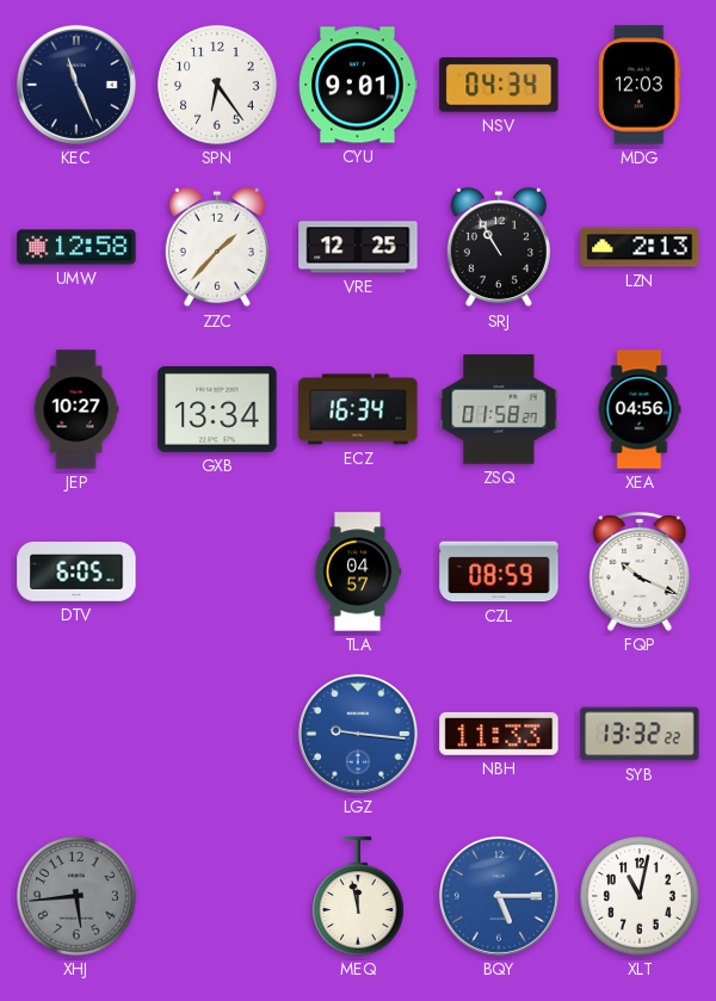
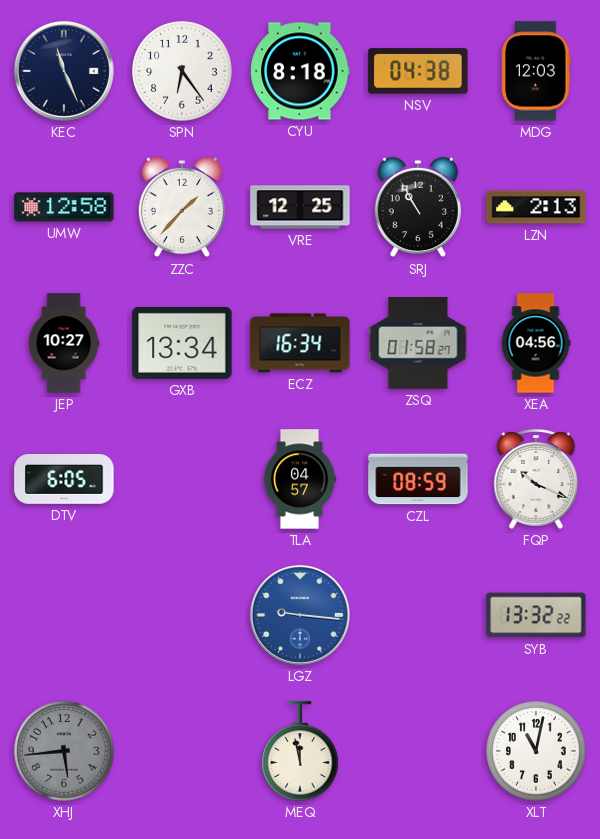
CYU: 9:01 -> 8:18
NSV: 04:34 -> 04:38
NBH: 11:33 -> none
BQY: 5:15 -> none
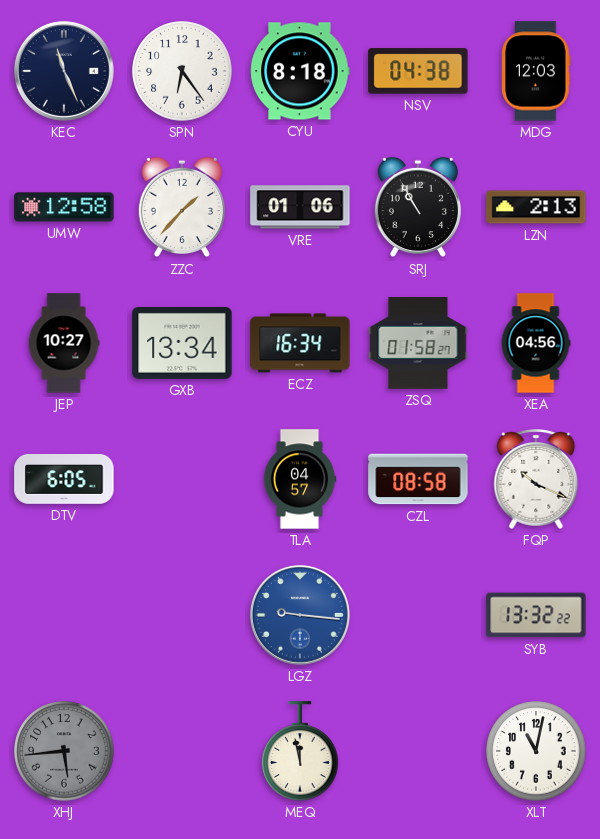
VRE: 12:25 -> 01:06
CZL: 08:59 -> 08:58
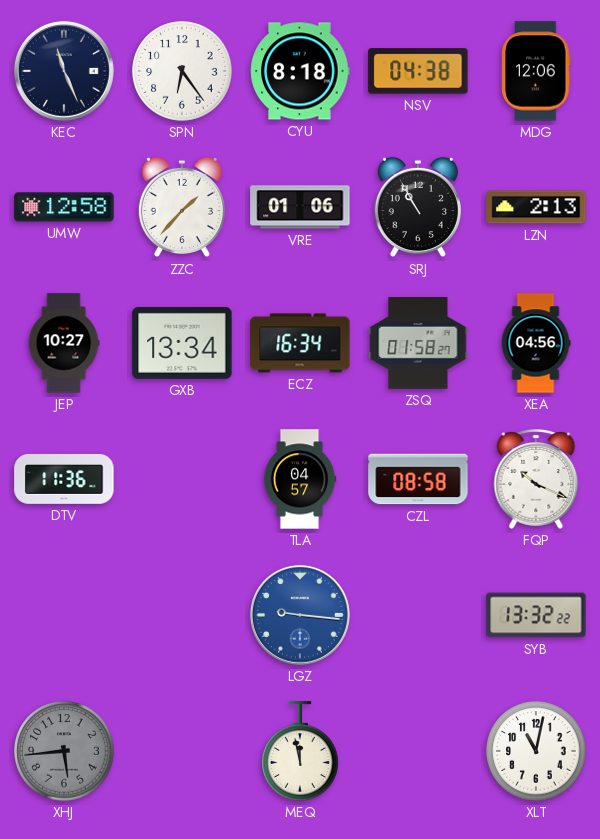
MDG: 12:03 -> 12:06
DTV: 6:05 -> 11:36
